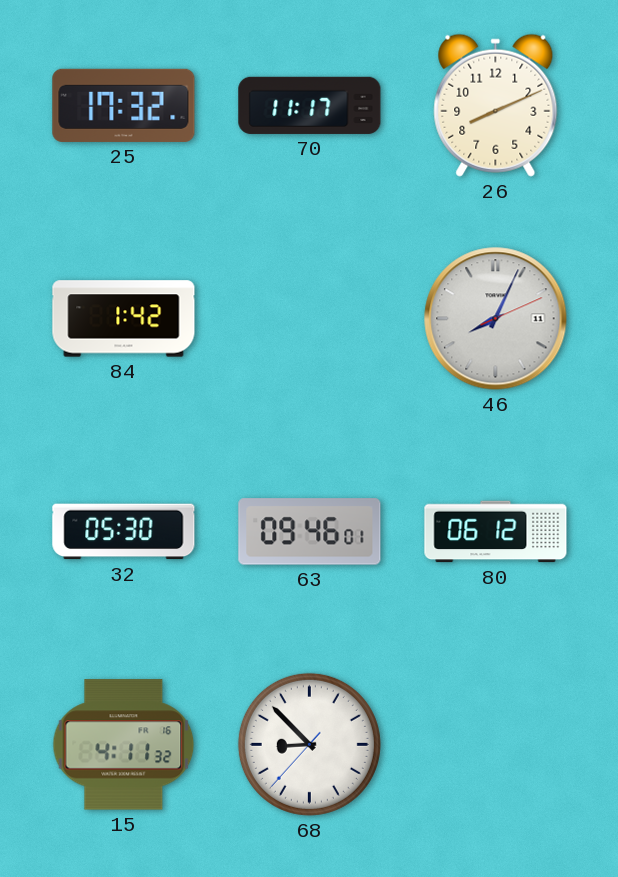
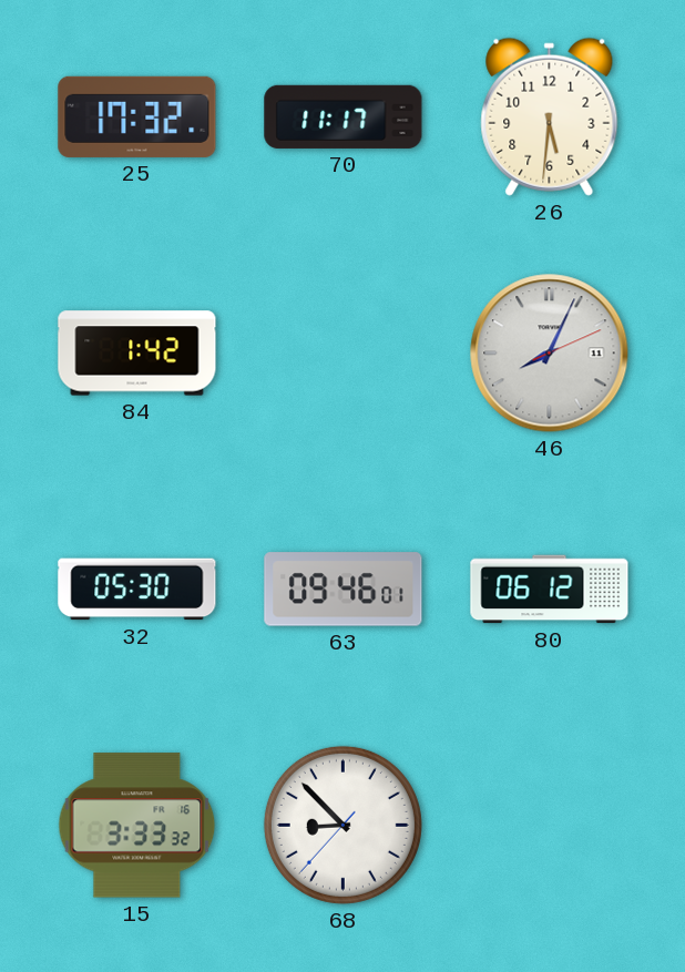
26: 8:11 -> 5:31
15: 4:11 -> 3:33
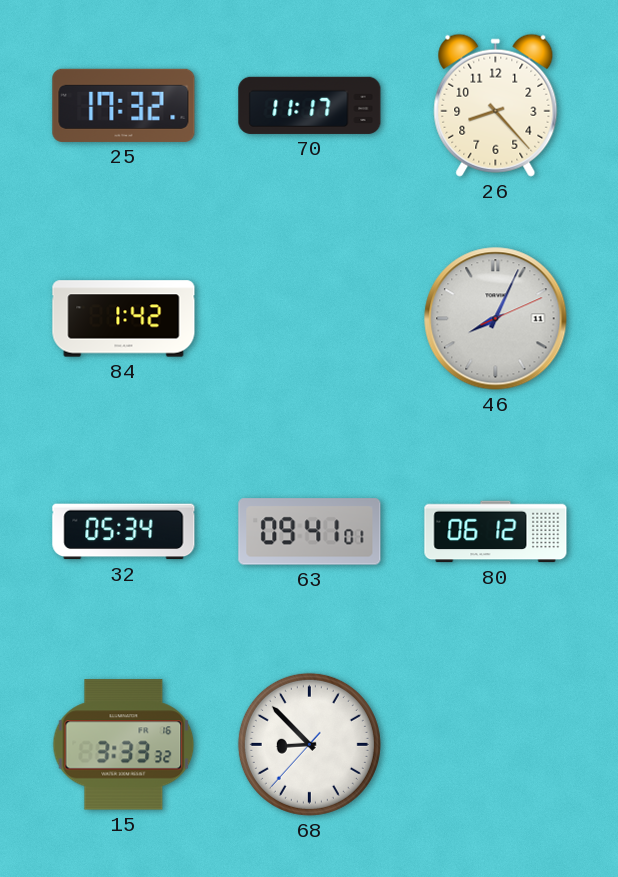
26: 5:31 -> 8:23
32: 05:30 -> 05:34
63: 09:46 -> 09:41
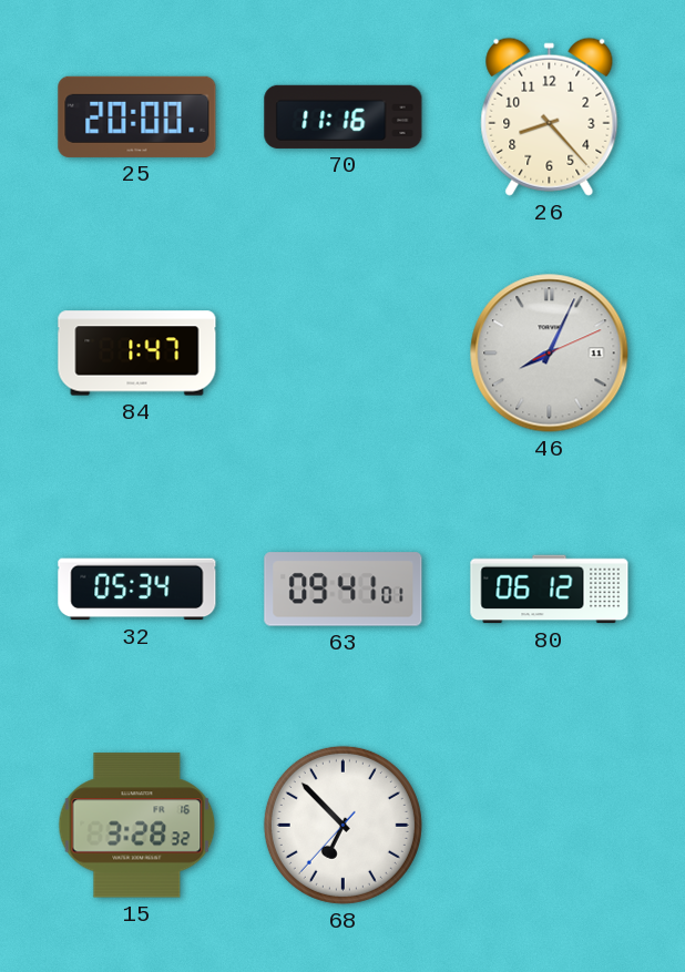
25: 17:32 -> 20:00
70: 11:17 -> 11:16
84: 1:42 -> 1:47
15: 3:33 -> 3:28
68: 8:52 -> 6:52
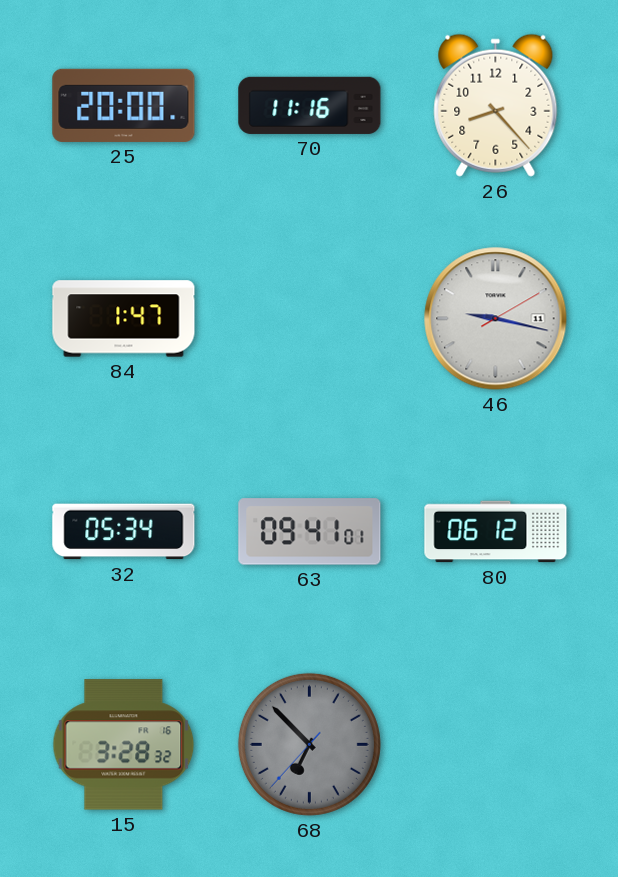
46: 8:04 -> 9:17
68 dial: white -> grey
